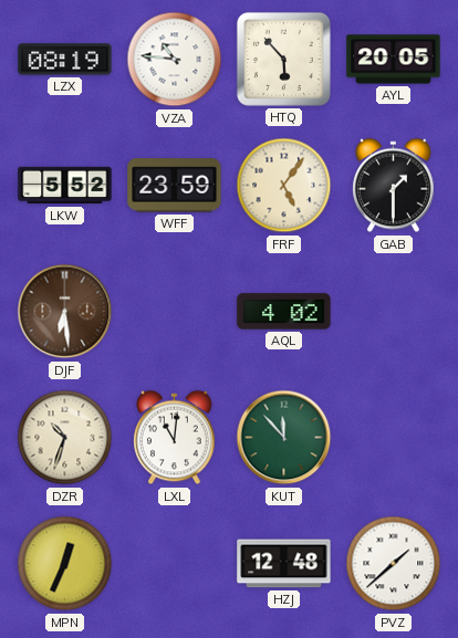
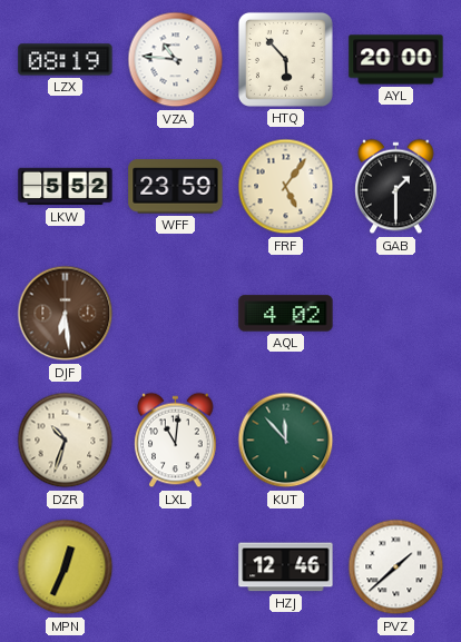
AYL: 20:05 -> 20:00
HZJ: 12:48 -> 12:46
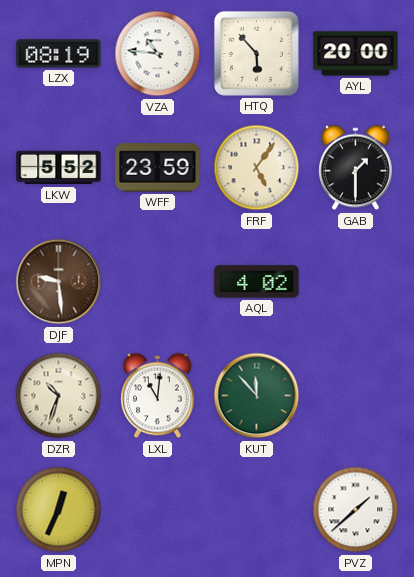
DJF: 6:29 -> 9:29
HZJ: 12:46 -> none
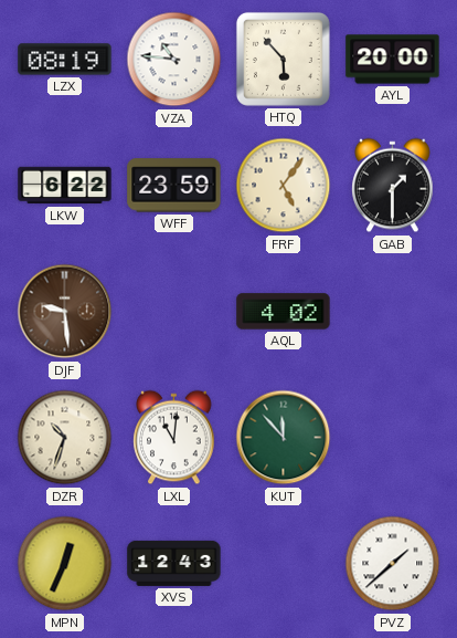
LKW: 5:52 -> 6:22
XVS: none -> 12:43
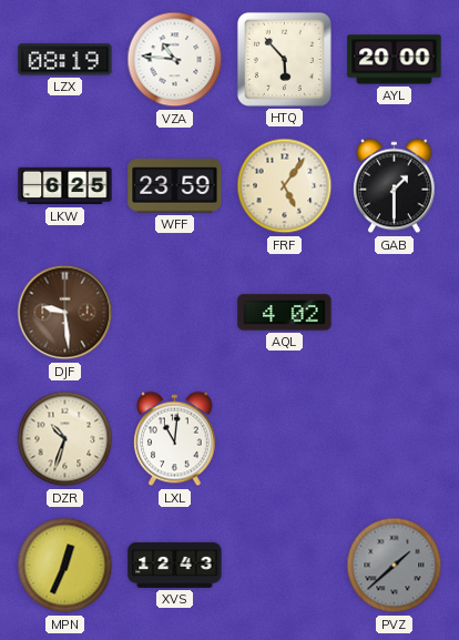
LKW: 6:22 -> 6:25
KUT: 11:53 -> none
PVZ dial: white -> grey
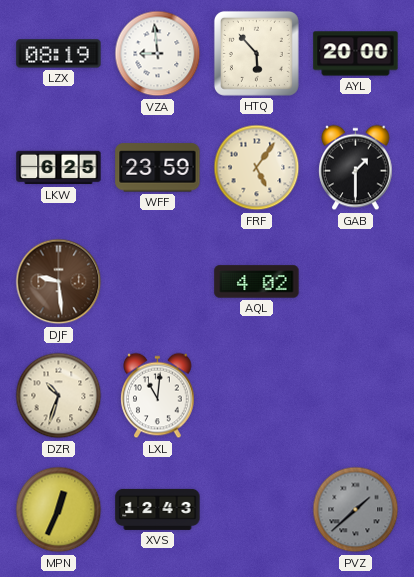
VZA: 10:46 -> 8:59
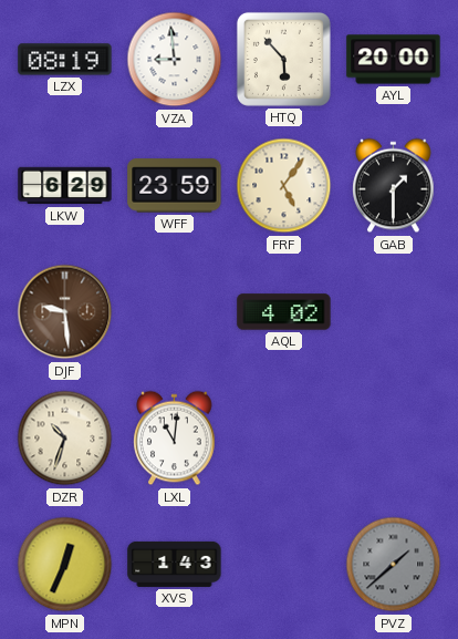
LKW: 6:25 -> 6:29
XVS: 12:43 -> 1:43
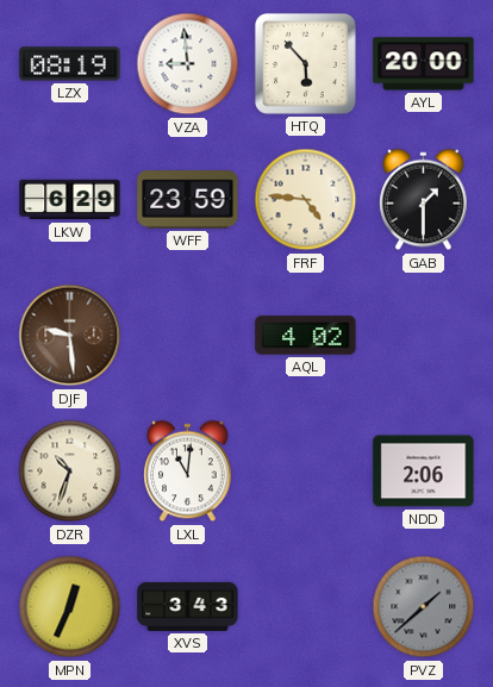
FRF: 5:06 -> 4:46
NDD: none -> 2:06
XVS: 1:43 -> 3:43
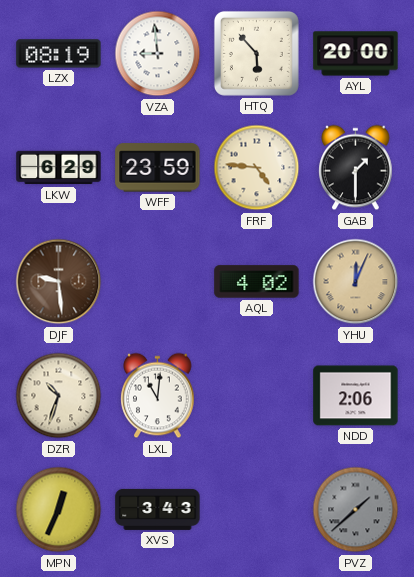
YHU: none -> 12:04
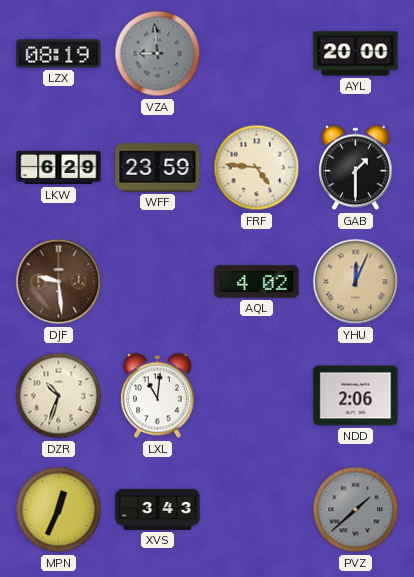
VZA dial: white -> grey
HTQ: 5:53 -> none
